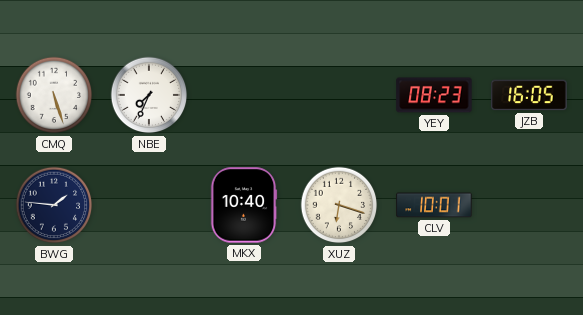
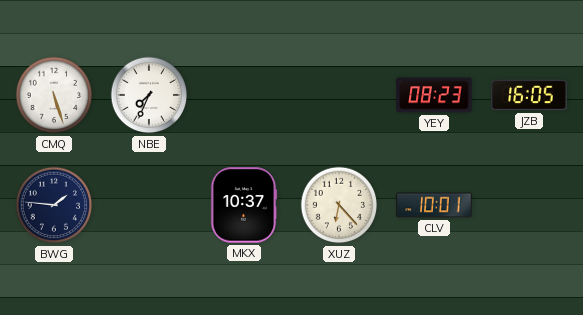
MKX: 10:40 -> 10:37
XUZ: 6:18 -> 6:23
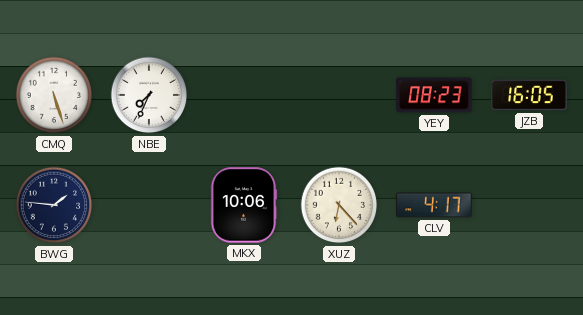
MKX: 10:37 -> 10:06
CLV: 10:01 -> 4:17
